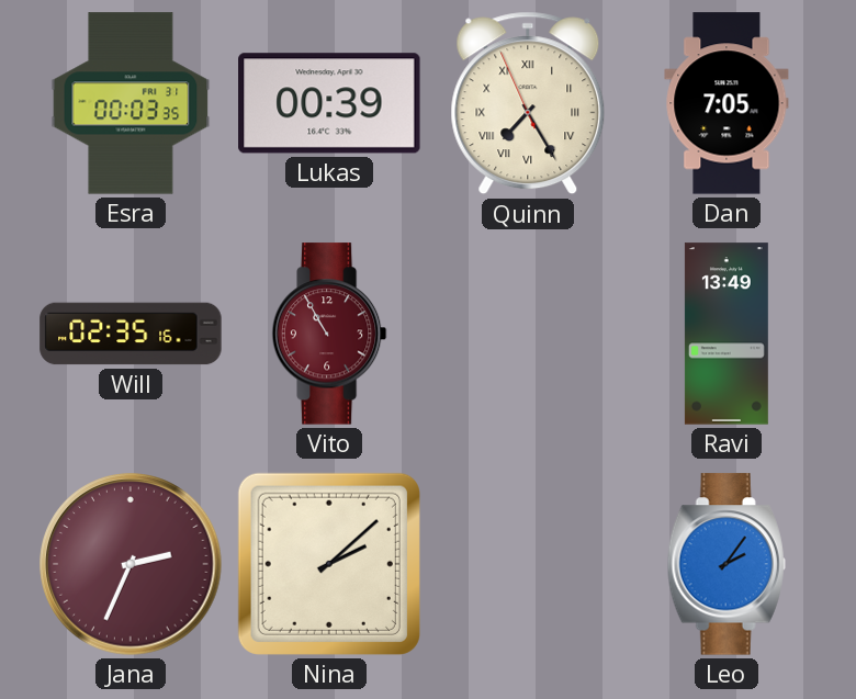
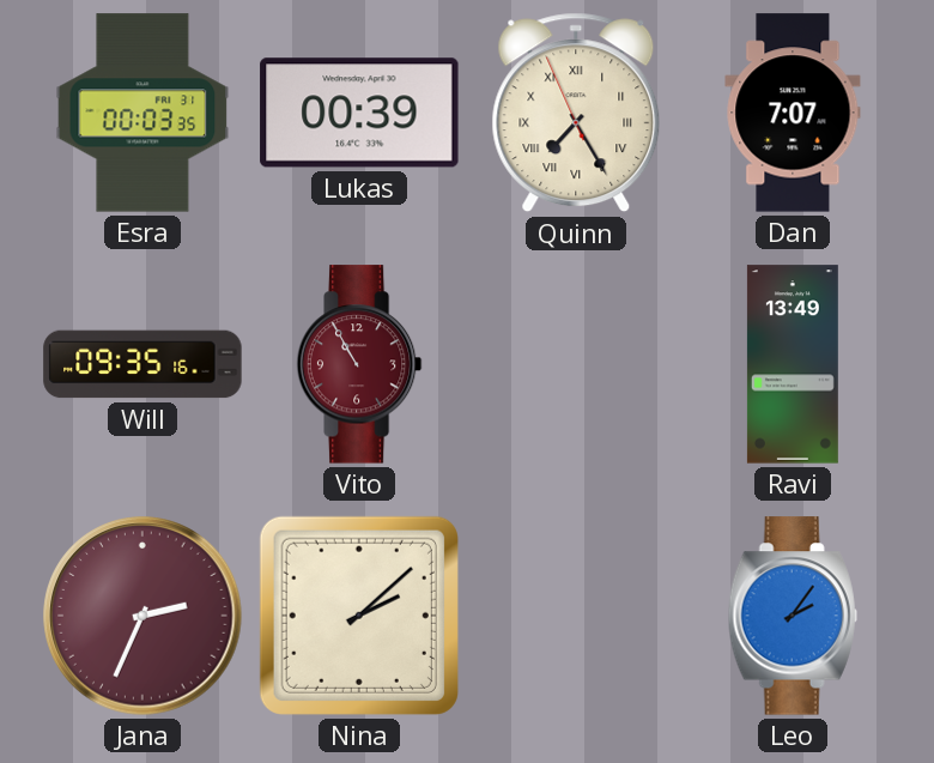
Dan: 7:05 -> 7:07
Will: 02:35 -> 09:35
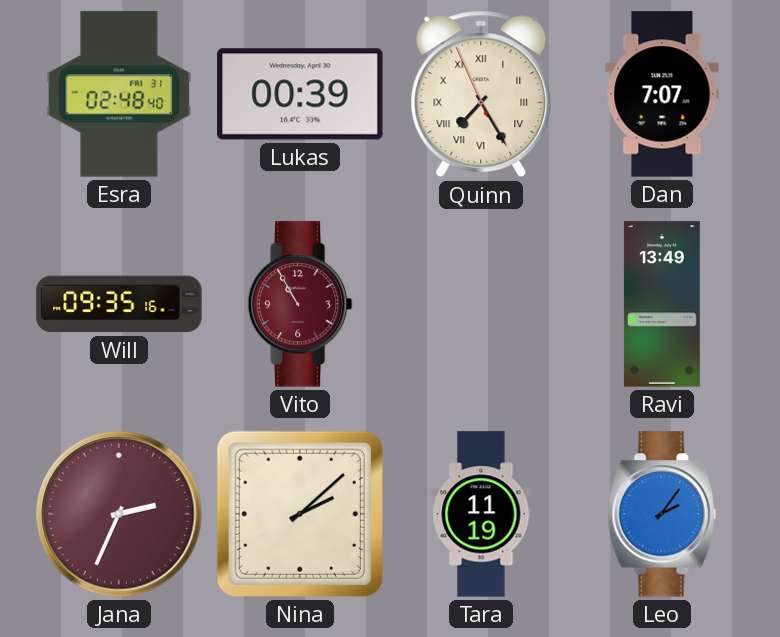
Esra: 00:03 -> 02:48
Tara: none -> 11:19
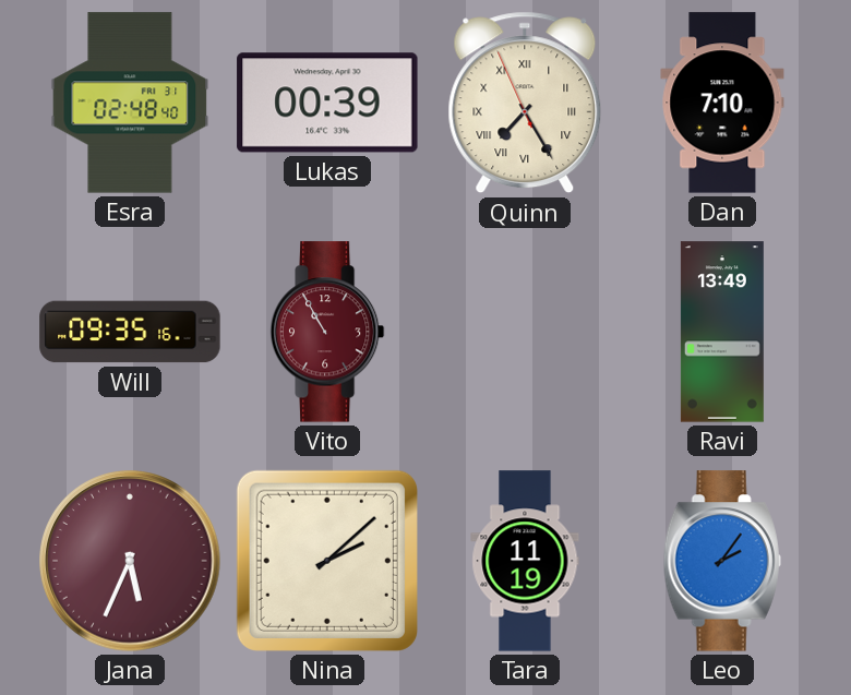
Dan: 7:07 -> 7:10
Jana: 2:34 -> 5:34
